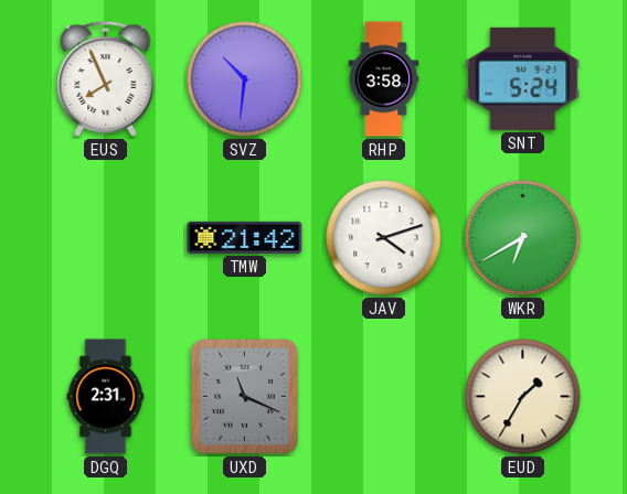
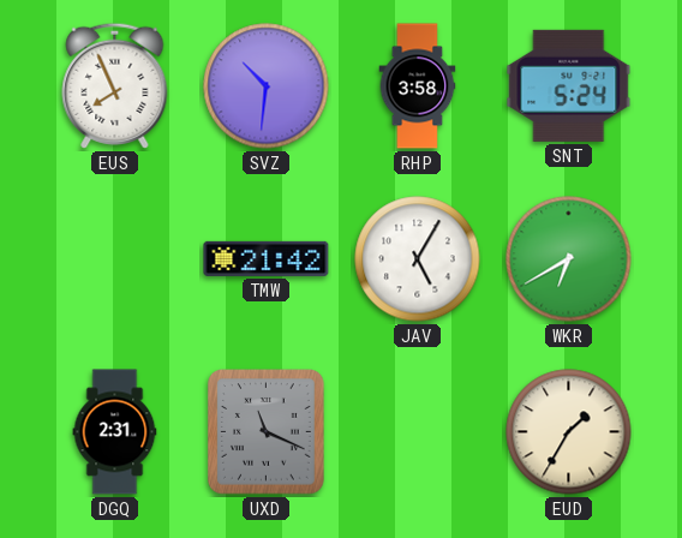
JAV: 4:12 -> 5:05
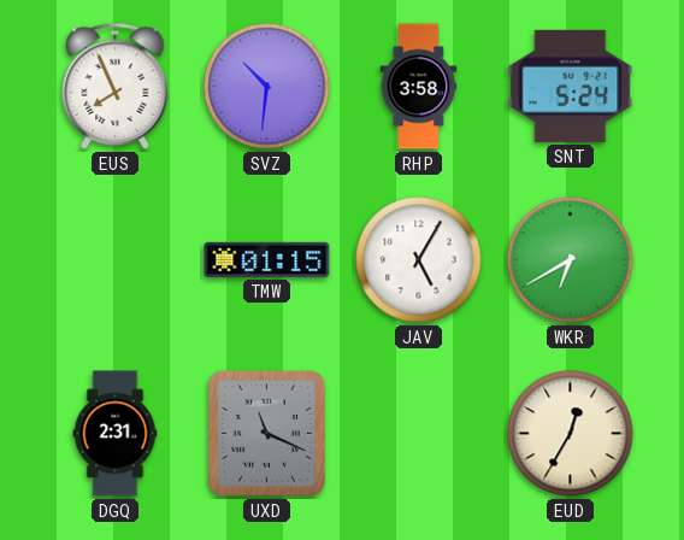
TMW: 21:42 -> 01:15
EUD: 1:35 -> 12:35
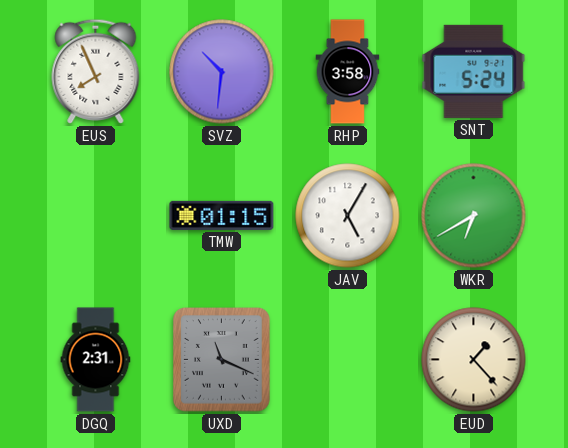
EUD: 12:35 -> 1:23
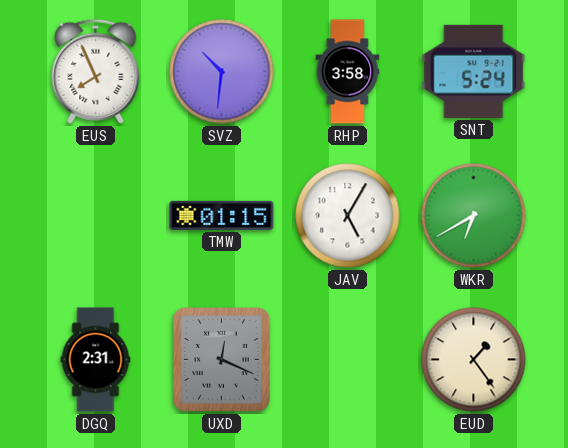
UXD: 11:19 -> 12:19
EUD: 1:23 -> 1:24
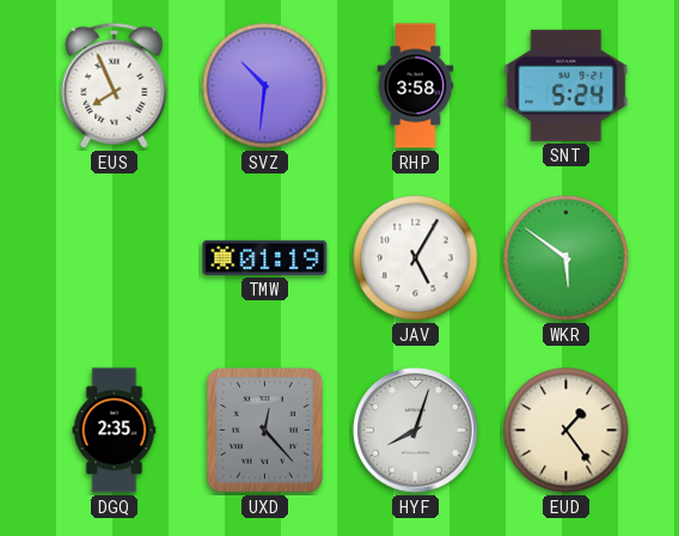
TMW: 01:15 -> 01:19
WKR: 6:40 -> 5:51
DGQ: 2:31 -> 2:35
UXD: 12:19 -> 12:23
HYF: none -> 8:03
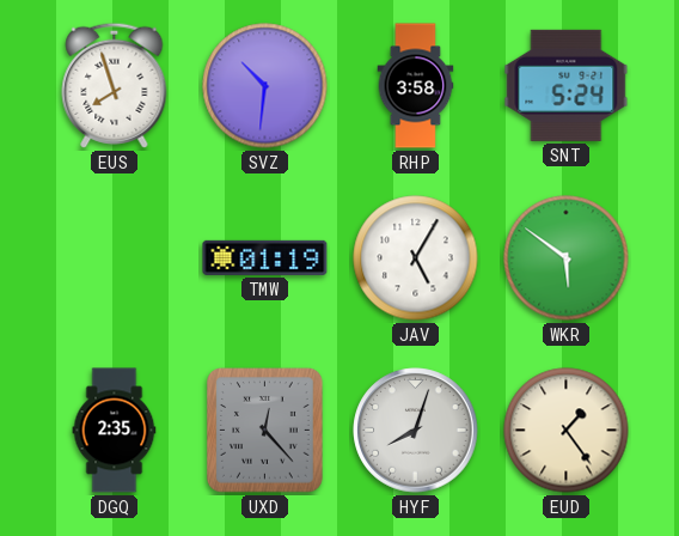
EUS: 7:56 -> 7:57
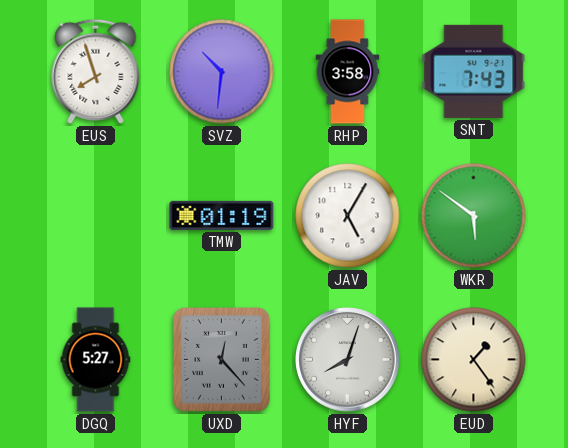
SNT: 5:24 -> 7:43
DGQ: 2:35 -> 5:27
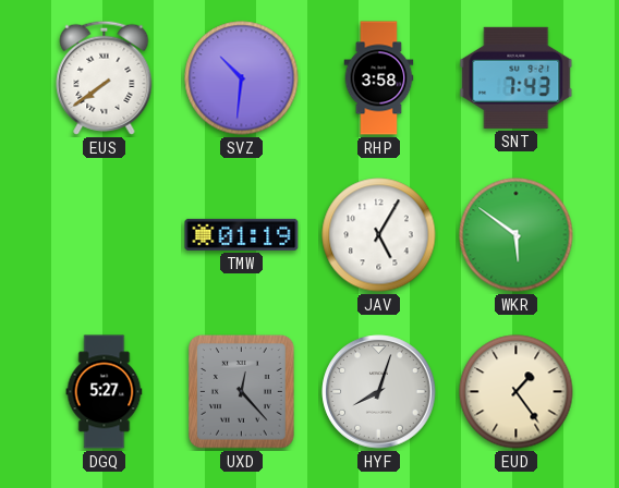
EUS: 7:57 -> 7:39
